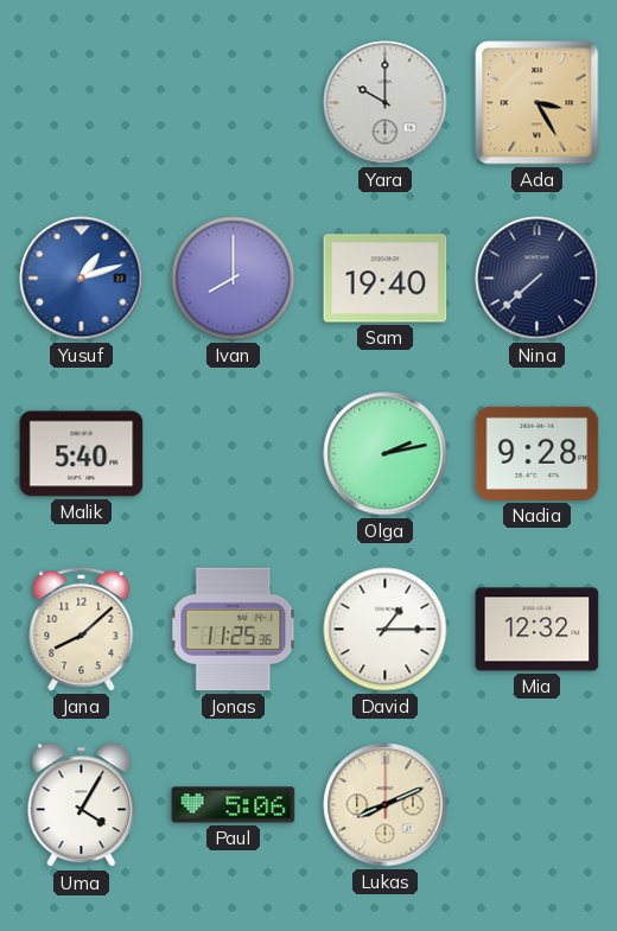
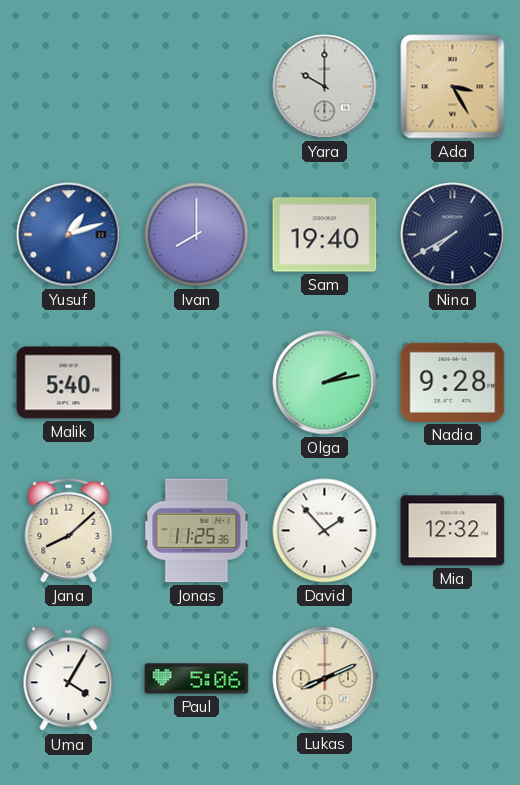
Nina: 7:38 -> 7:40
David: 1:15 -> 1:53
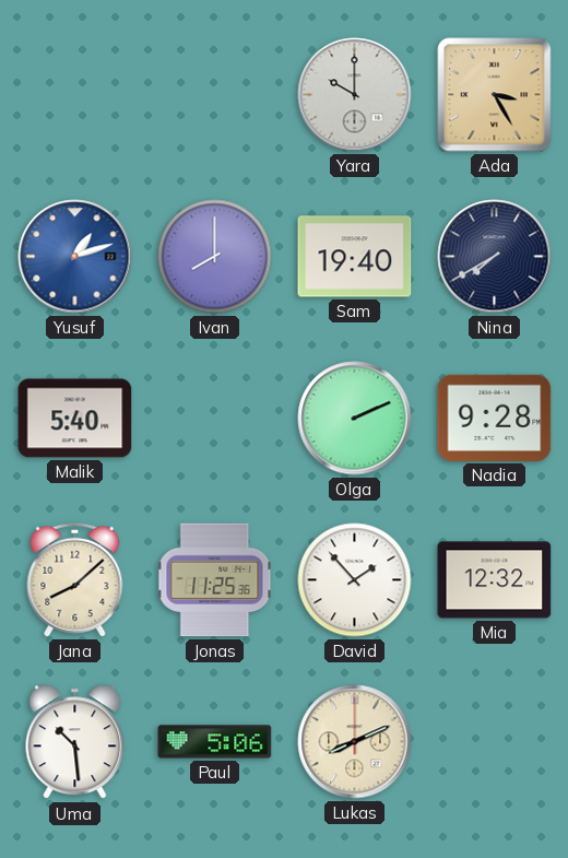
Olga: 2:13 -> 2:11
Uma: 4:05 -> 10:29
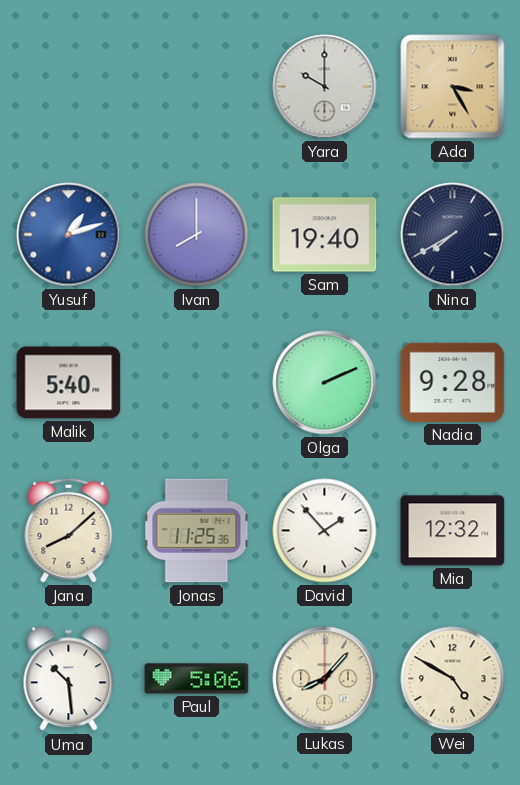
Lukas: 8:11 -> 8:07
Wei: none -> 4:50
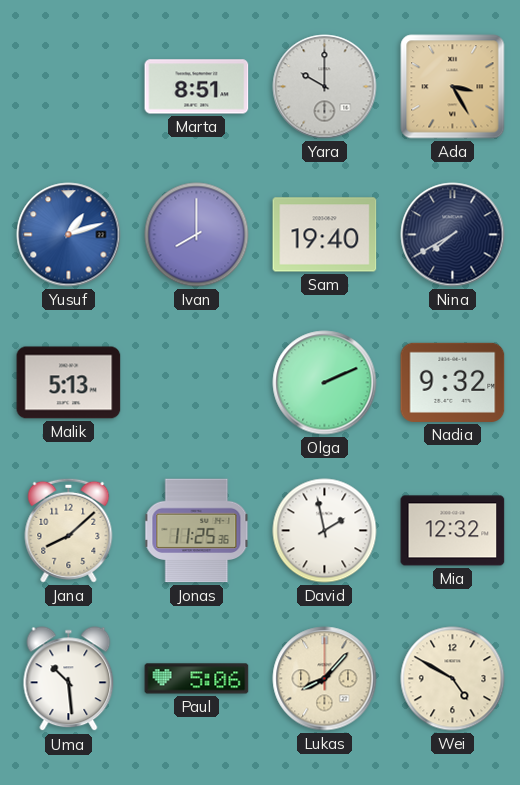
Marta: none -> 8:51
Malik: 5:40 -> 5:13
Nadia: 9:28 -> 9:32
David: 1:53 -> 1:58
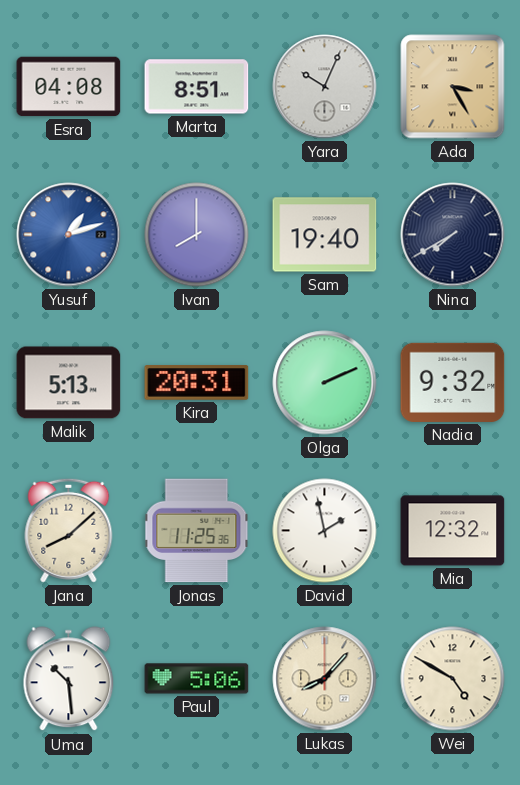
Esra: none -> 04:08
Yara: 10:00 -> 10:04
Kira: none -> 20:31
